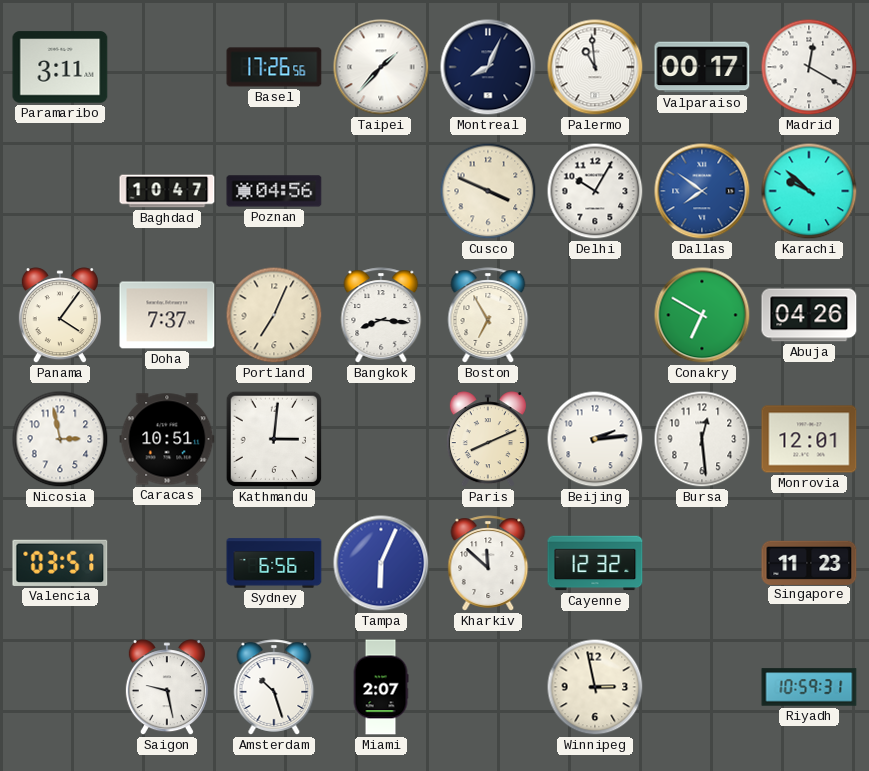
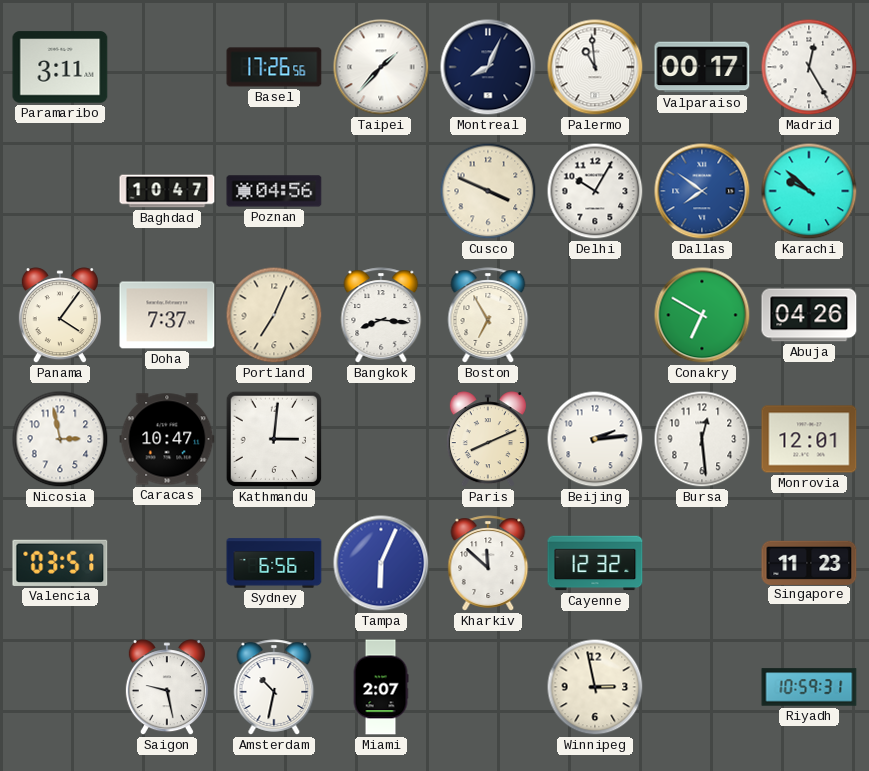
Madrid: 12:20 -> 12:25
Caracas: 10:51 -> 10:47
Amsterdam: 10:27 -> 10:32
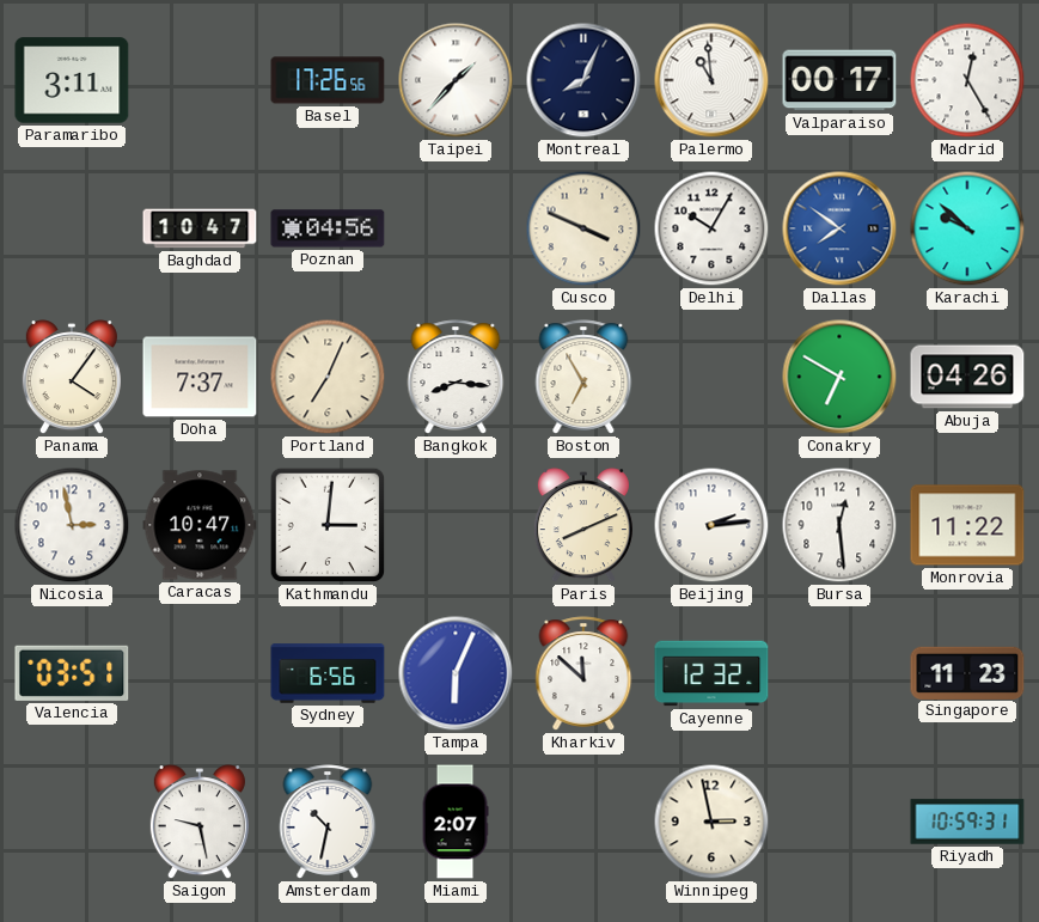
Monrovia: 12:01 -> 11:22
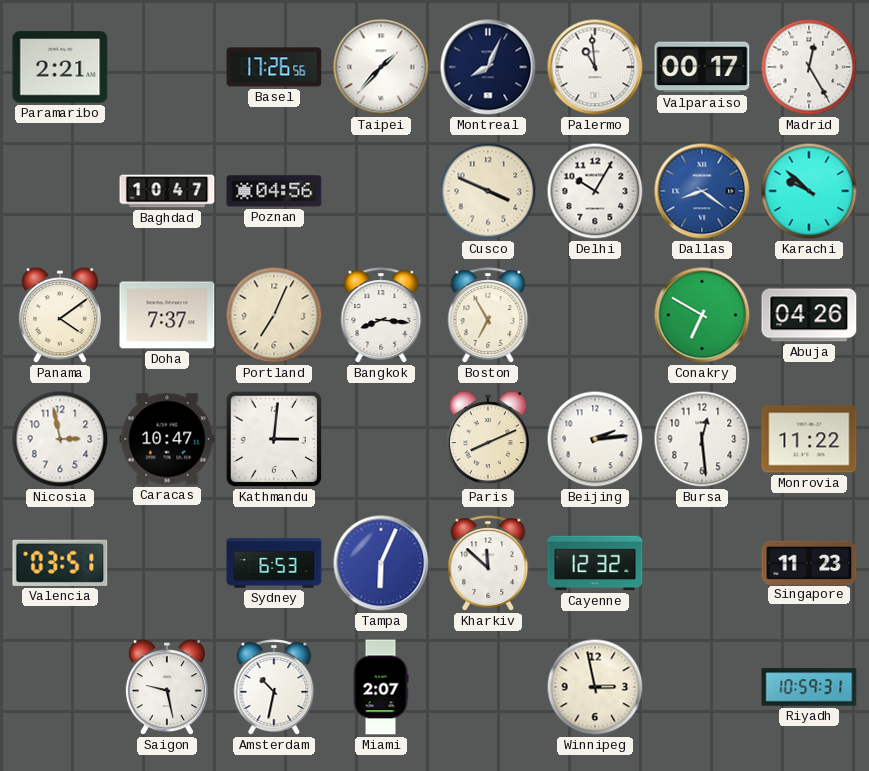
Paramaribo: 3:11 -> 2:21
Dallas: 7:51 -> 8:21
Panama: 4:06 -> 4:09
Sydney: 6:56 -> 6:53
